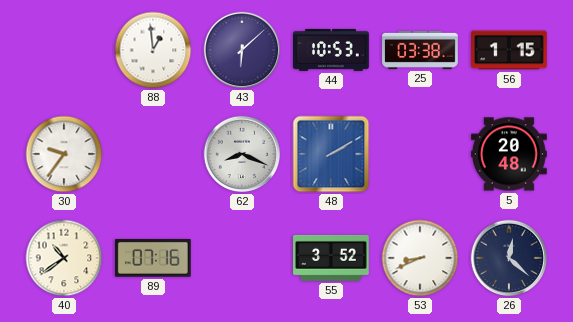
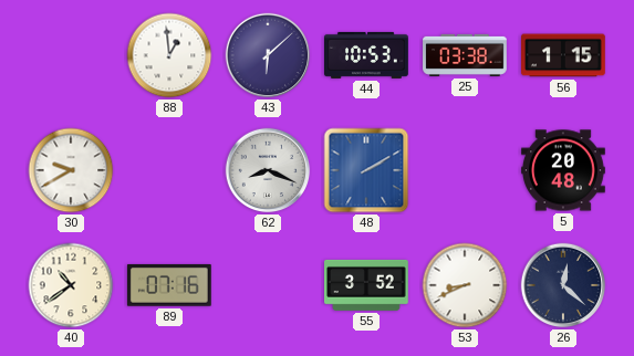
30: 9:36 -> 9:40
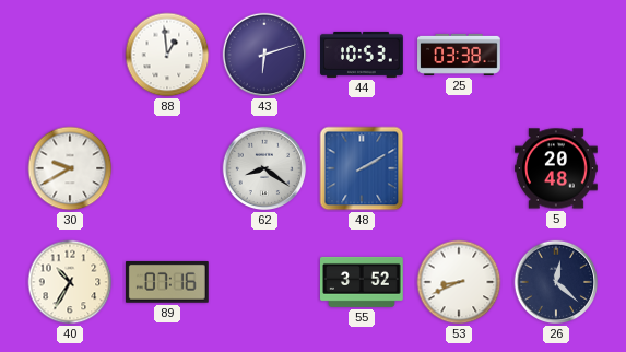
43: 6:08 -> 6:12
56: 1:15 -> none
62: 8:19 -> 8:21
40: 10:39 -> 10:35
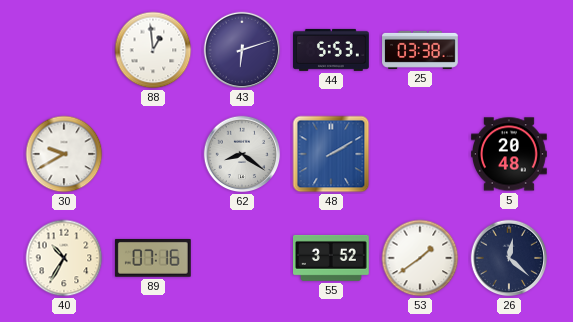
44: 10:53 -> 5:53
53: 8:41 -> 1:39
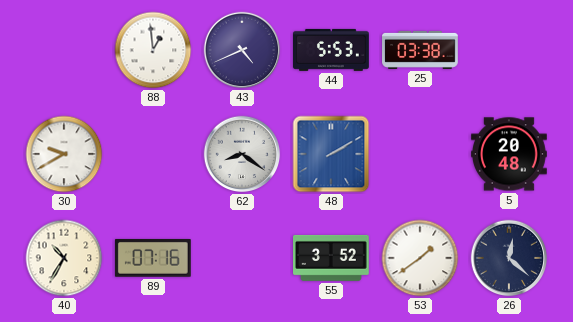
43: 6:12 -> 4:41
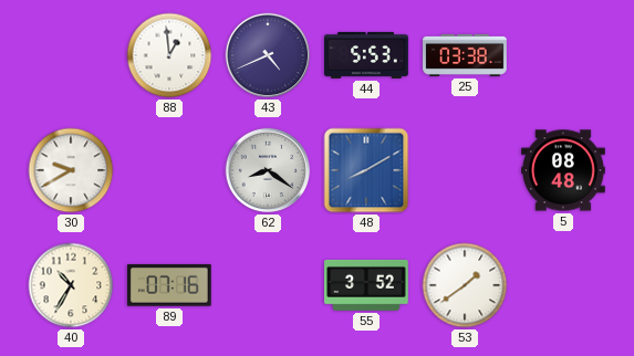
48: 2:10 -> 8:10
5: 20:48 -> 08:48
26: 12:22 -> none
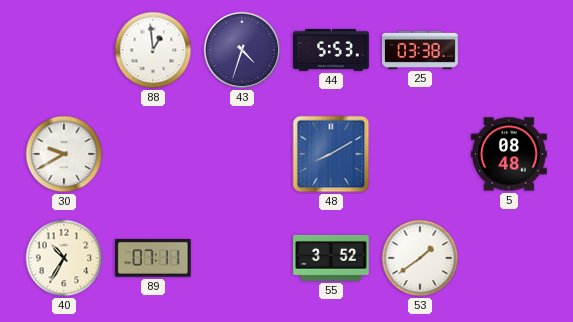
43: 4:41 -> 4:33
62: 8:21 -> none
89: 07:16 -> 07:11
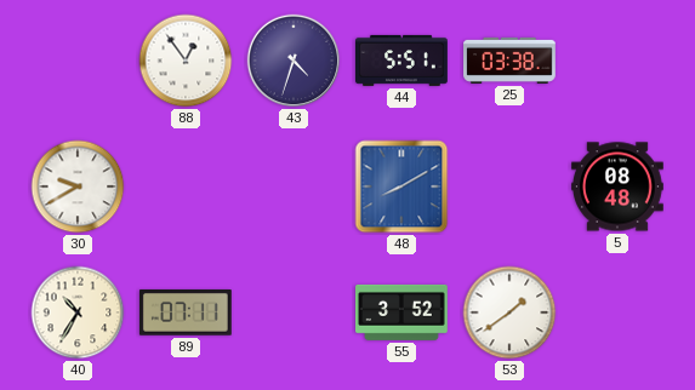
88: 12:59 -> 12:54
44: 5:53 -> 5:51
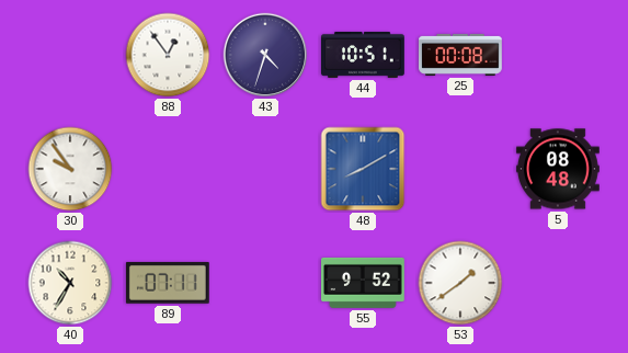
44: 5:51 -> 10:51
25: 03:38 -> 00:08
30: 9:40 -> 9:54
55: 3:52 -> 9:52
